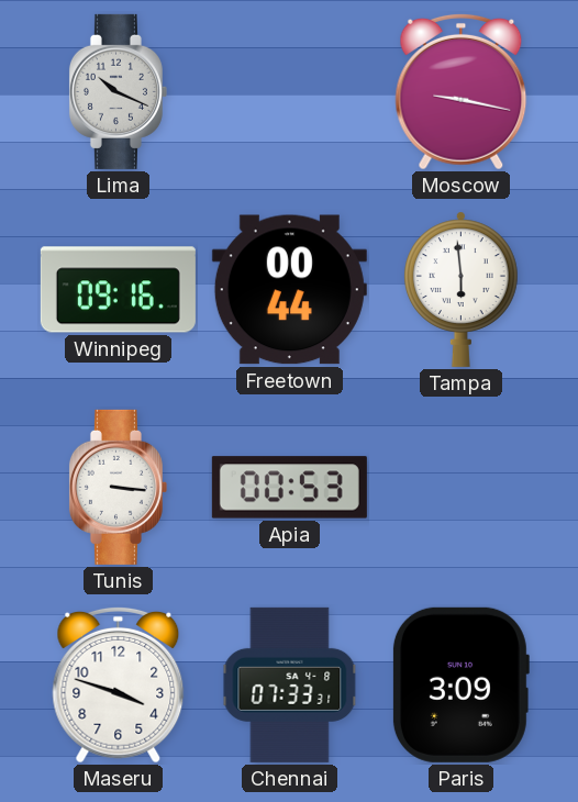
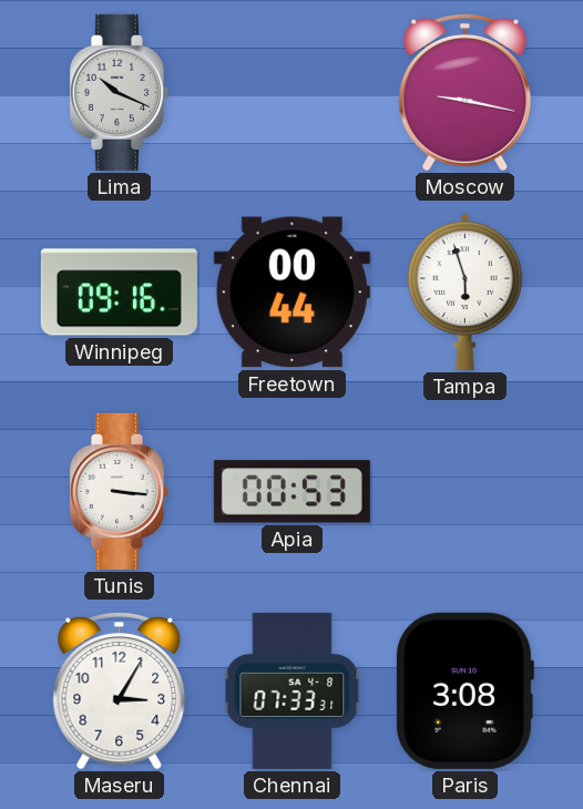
Tampa: 5:59 -> 5:57
Maseru: 3:48 -> 3:05
Paris: 3:09 -> 3:08
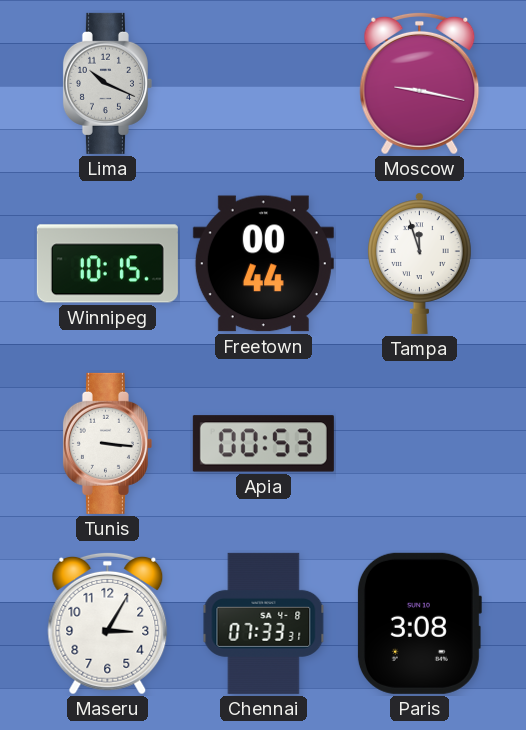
Winnipeg: 09:16 -> 10:15
Tampa: 5:57 -> 11:57
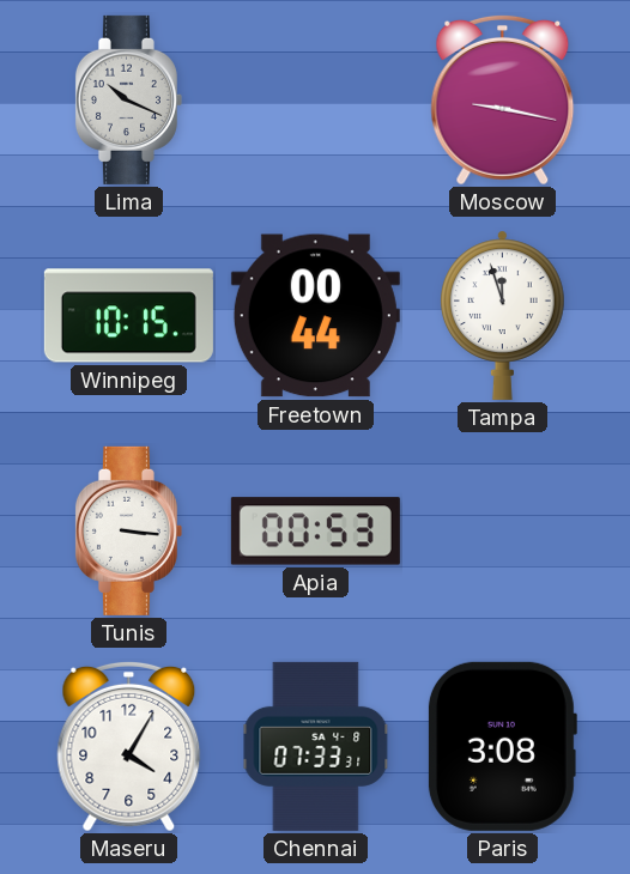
Maseru: 3:05 -> 4:05
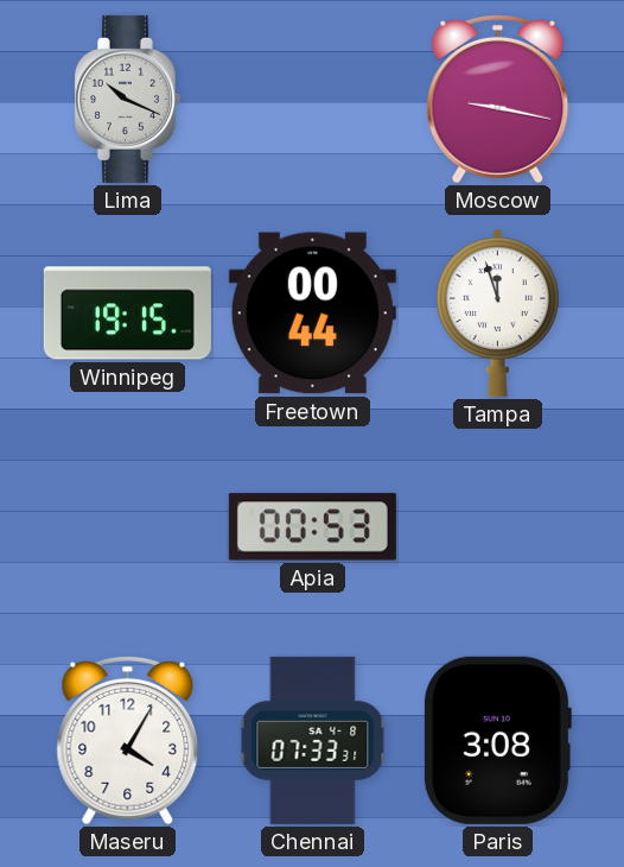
Winnipeg: 10:15 -> 19:15
Tunis: 3:16 -> none
